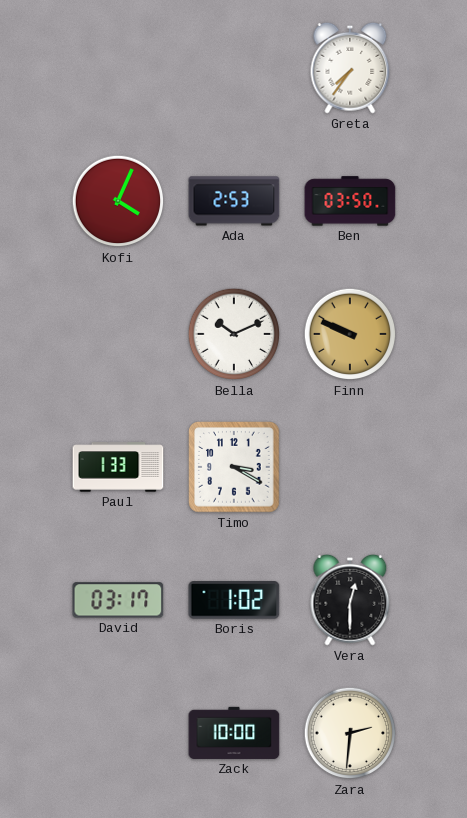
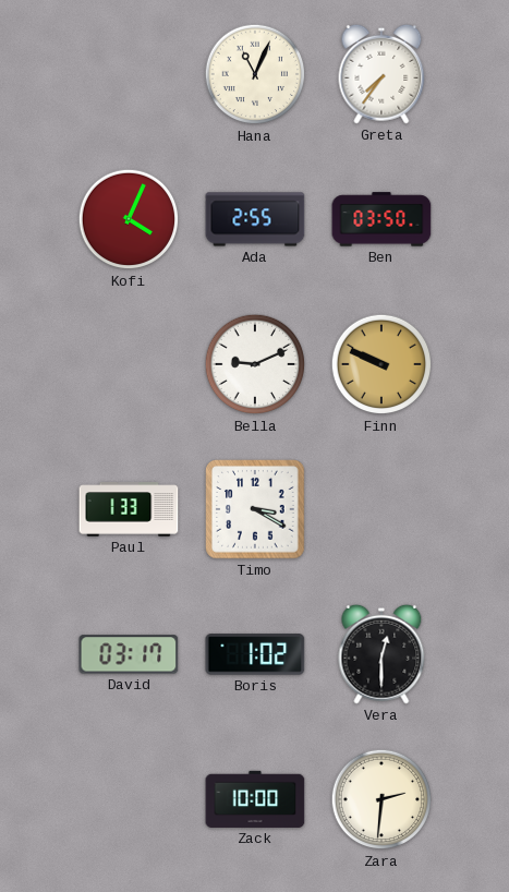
Hana: none -> 11:04
Ada: 2:53 -> 2:55
Bella: 10:11 -> 9:11
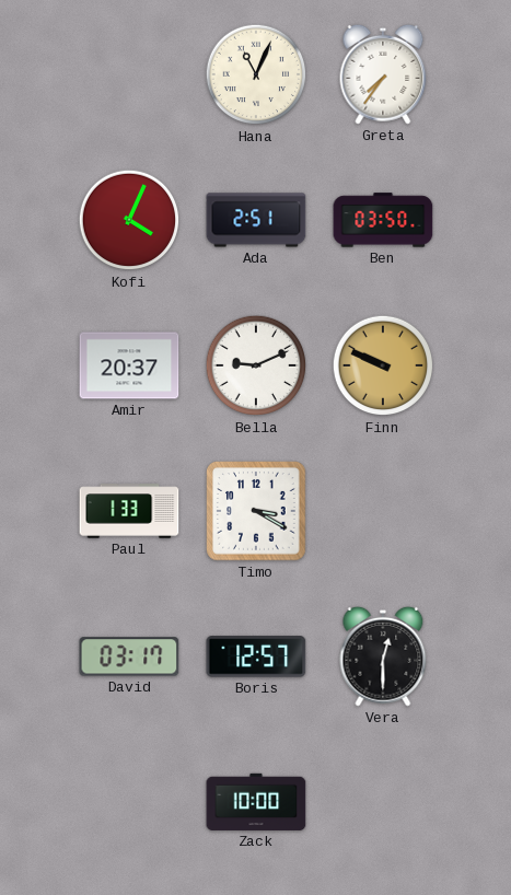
Ada: 2:55 -> 2:51
Amir: none -> 20:37
Boris: 1:02 -> 12:57
Zara: 2:31 -> none
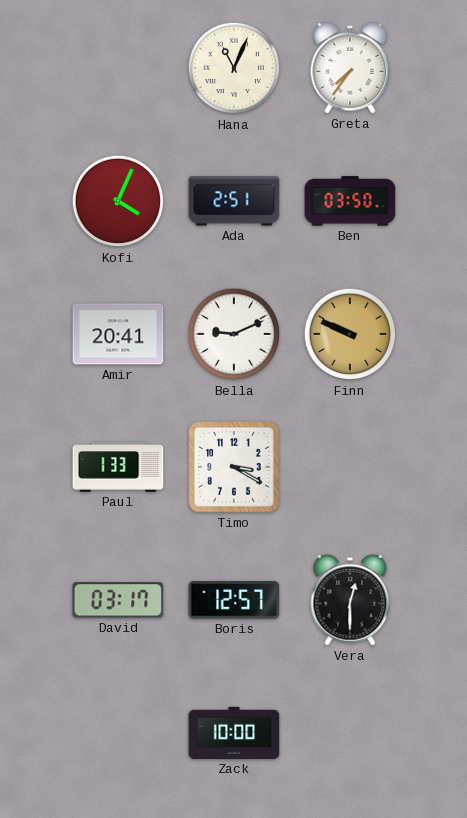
Amir: 20:37 -> 20:41
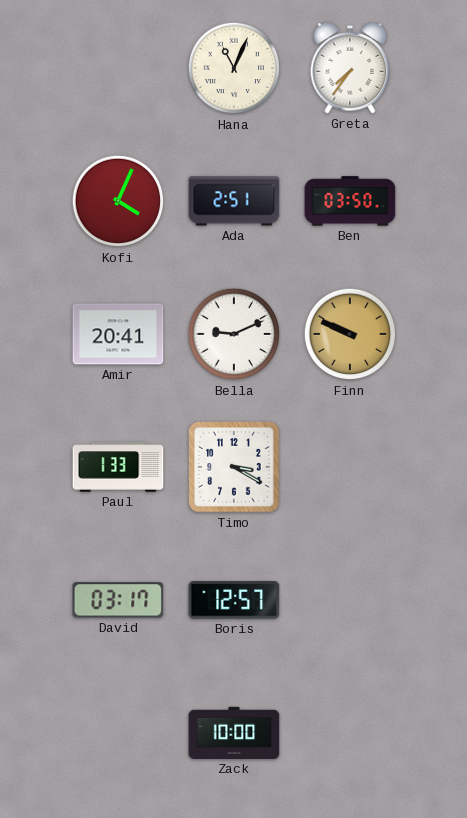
Vera: 12:30 -> none
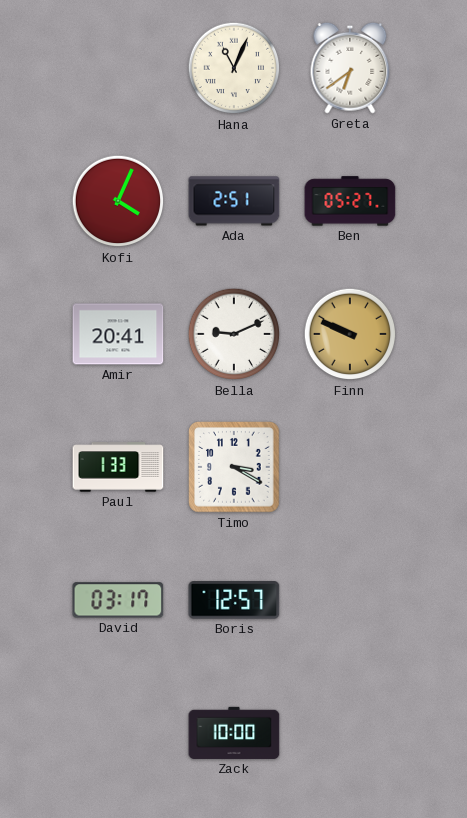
Greta: 7:36 -> 6:39
Ben: 03:50 -> 05:27
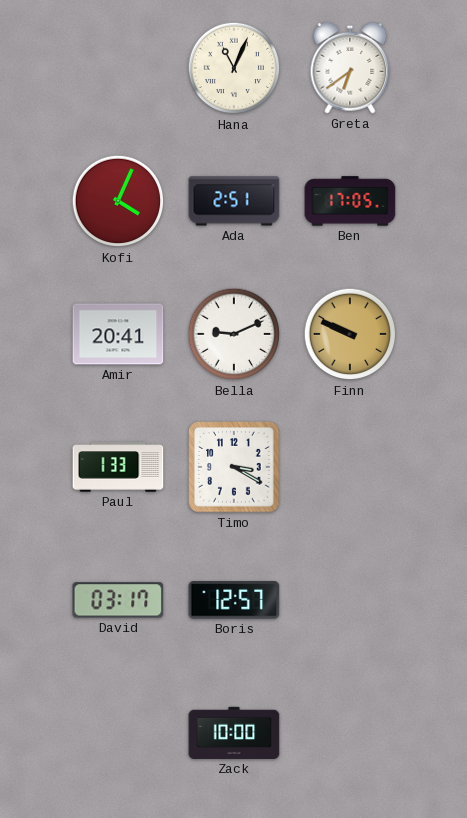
Ben: 05:27 -> 17:05
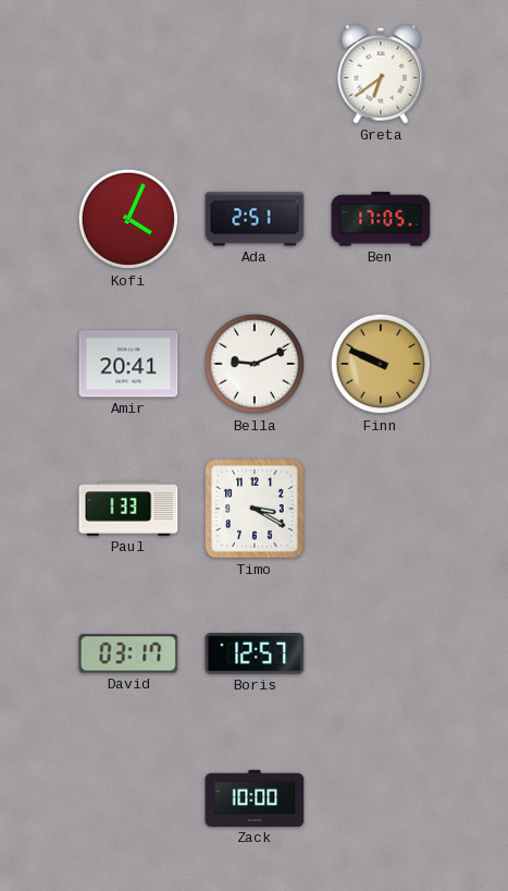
Hana: 11:04 -> none
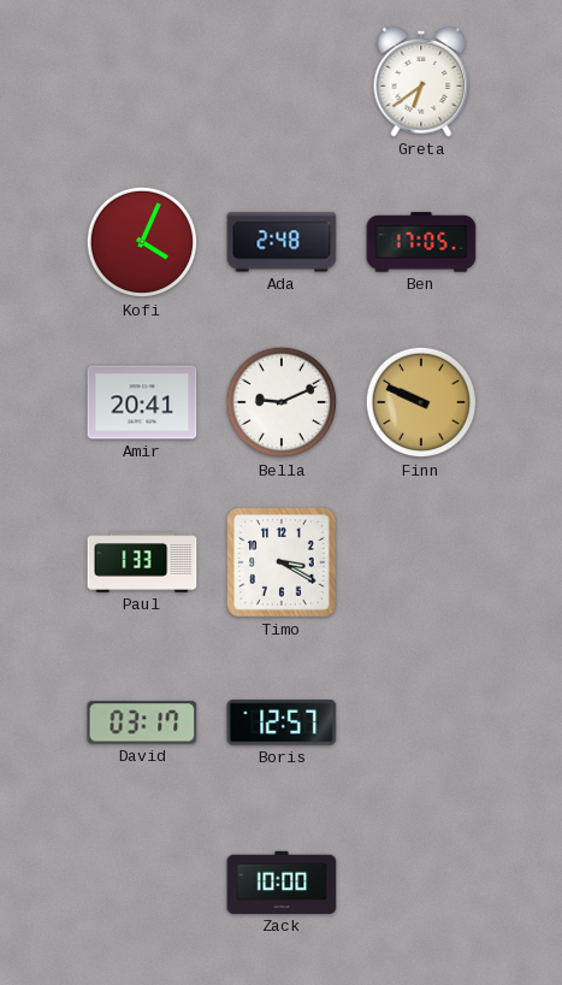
Ada: 2:51 -> 2:48
